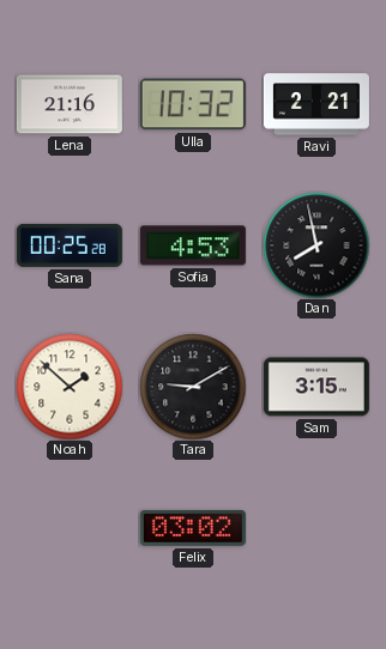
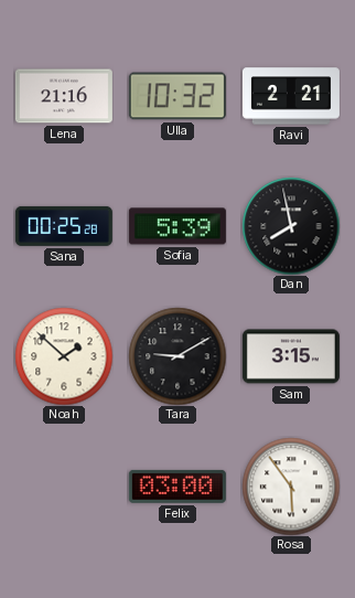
Sofia: 4:53 -> 5:39
Felix: 03:02 -> 03:00
Rosa: none -> 5:54
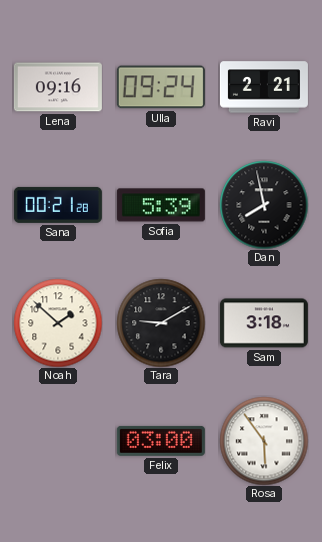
Lena: 21:16 -> 09:16
Ulla: 10:32 -> 09:24
Sana: 00:25 -> 00:21
Sam: 3:15 -> 3:18
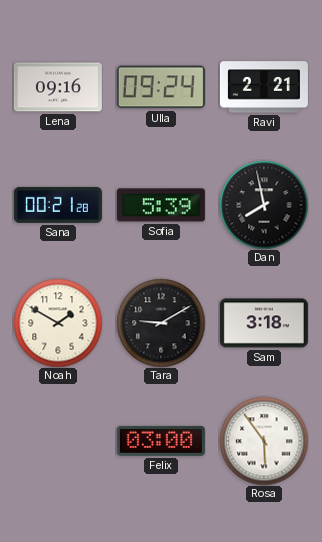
Noah: 1:52 -> 1:50
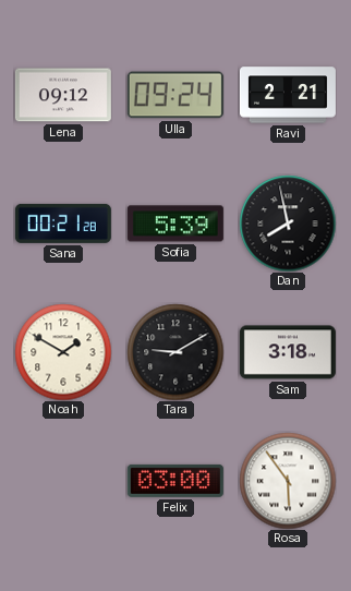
Lena: 09:16 -> 09:12
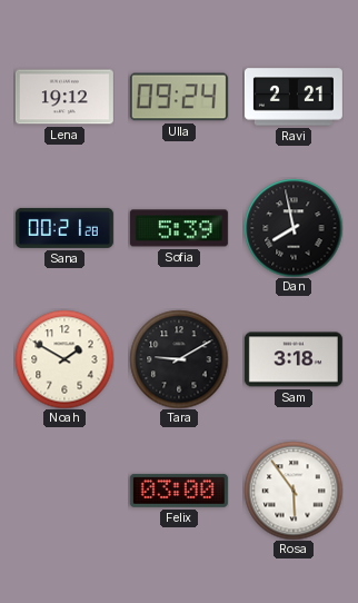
Lena: 09:12 -> 19:12
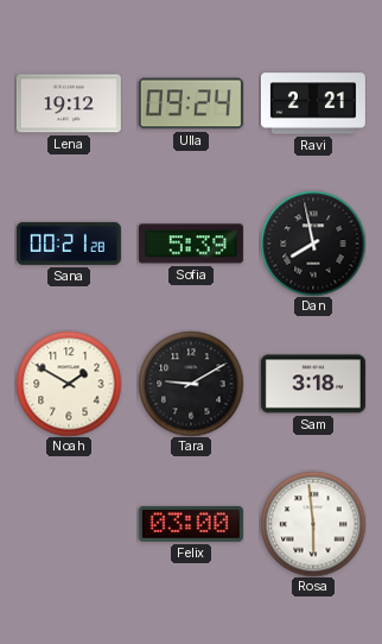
Rosa: 5:54 -> 5:59
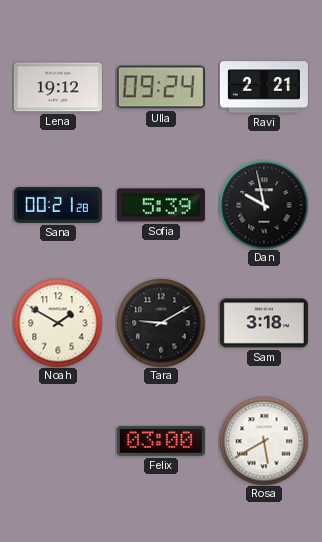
Dan: 7:58 -> 9:58
Rosa: 5:59 -> 5:40
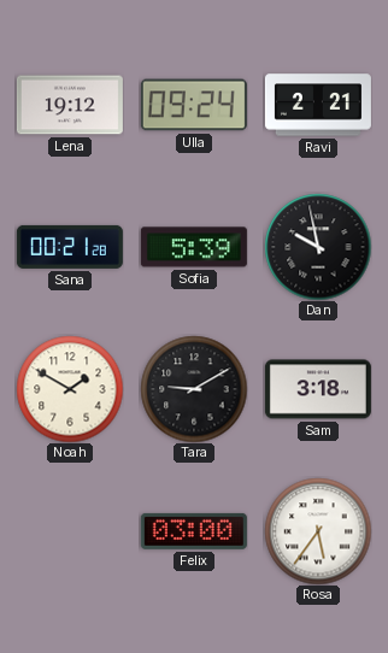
Rosa: 5:40 -> 5:36
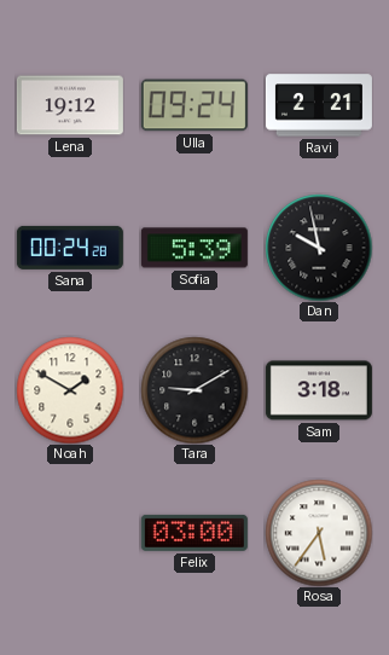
Sana: 00:21 -> 00:24
